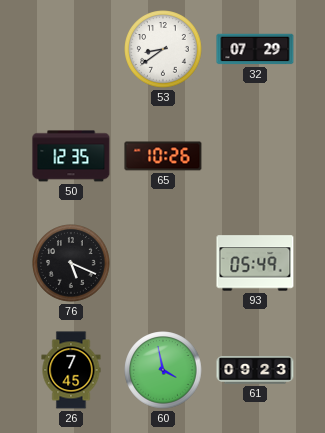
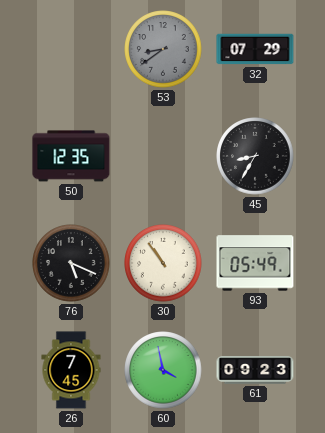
53 dial: white -> grey
65: 10:26 -> none
45: none -> 8:35
30: none -> 10:54
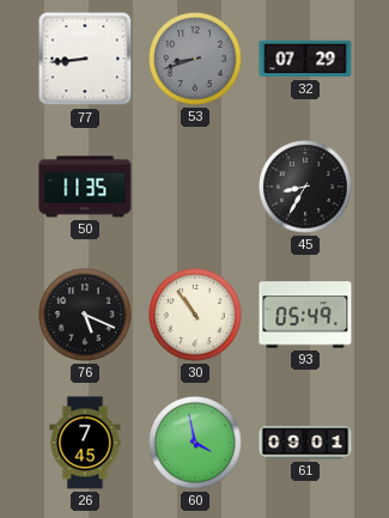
77: none -> 8:44
53: 8:39 -> 8:42
50: 12:35 -> 11:35
61: 09:23 -> 09:01
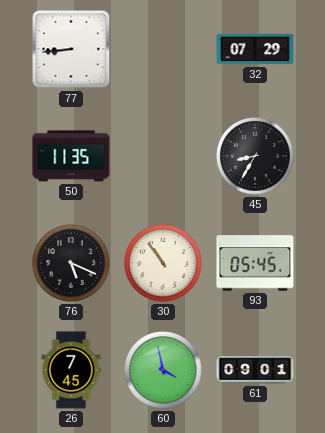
53: 8:42 -> none
93: 05:49 -> 05:45
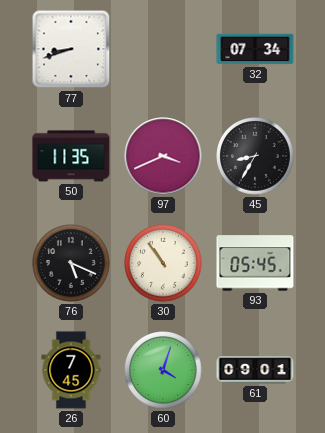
77: 8:44 -> 8:42
32: 07:29 -> 07:34
97: none -> 3:41
60: 3:58 -> 4:03
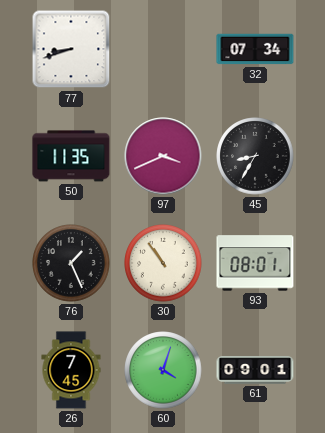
76: 5:19 -> 1:26
93: 05:45 -> 08:01
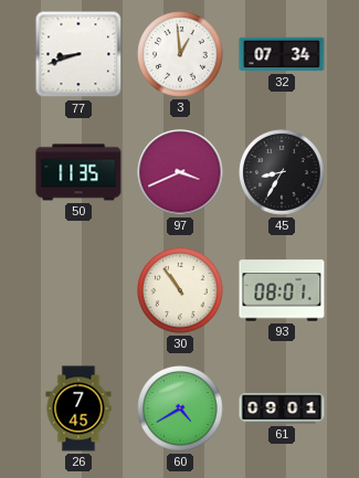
3: none -> 12:59
76: 1:26 -> none
60: 4:03 -> 4:40
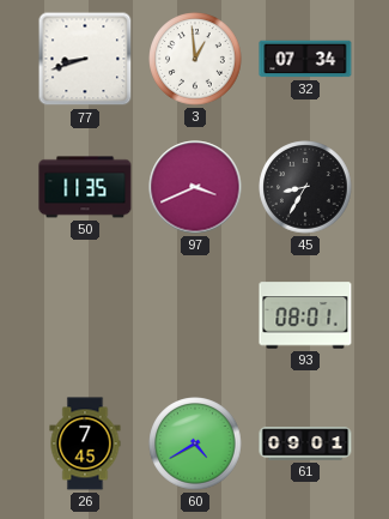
30: 10:54 -> none
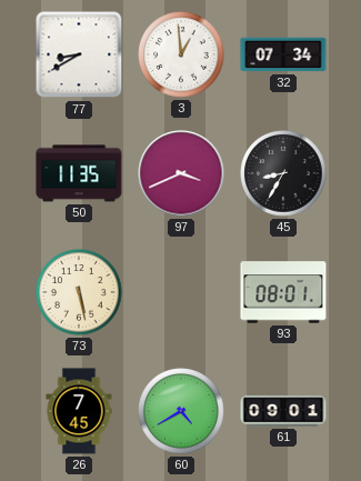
77: 8:42 -> 8:40
73: none -> 5:28
